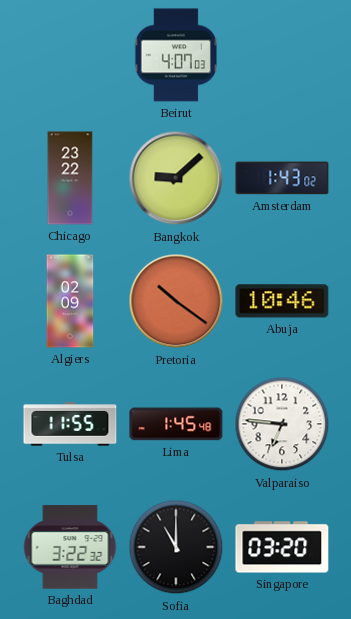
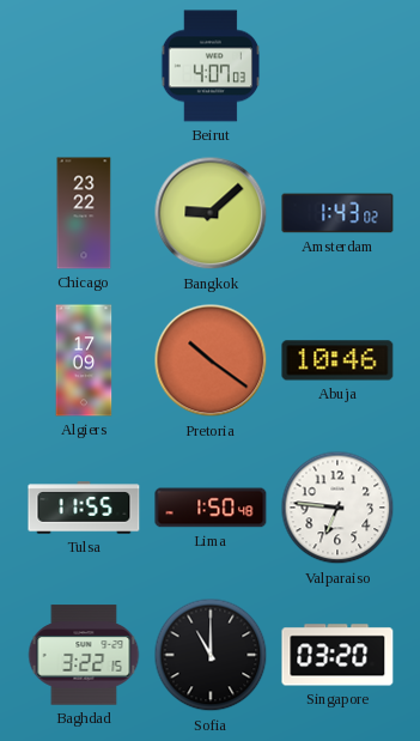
Algiers: 02:09 -> 17:09
Lima: 1:45 -> 1:50
Baghdad: 3:22:32 -> 3:22:15
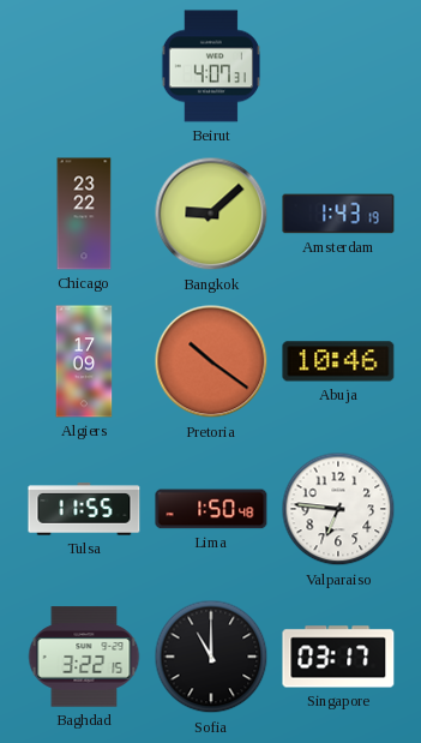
Beirut: 4:07:03 -> 4:07:31
Amsterdam: 1:43:02 -> 1:43:19
Singapore: 03:20 -> 03:17
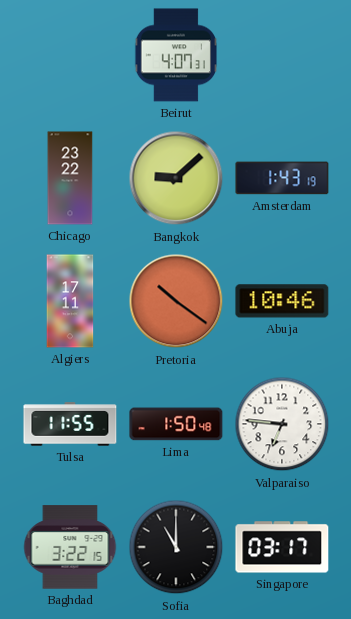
Algiers: 17:09 -> 17:11
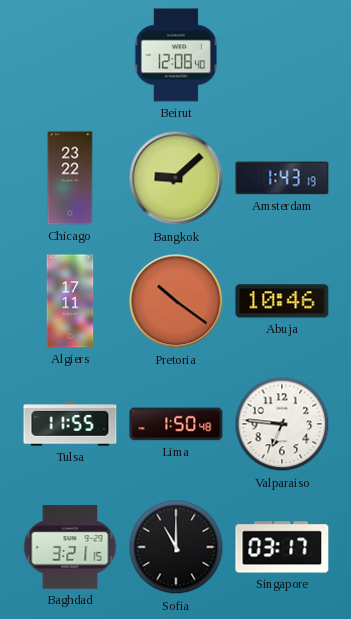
Beirut: 4:07 -> 12:08
Baghdad: 3:22 -> 3:21
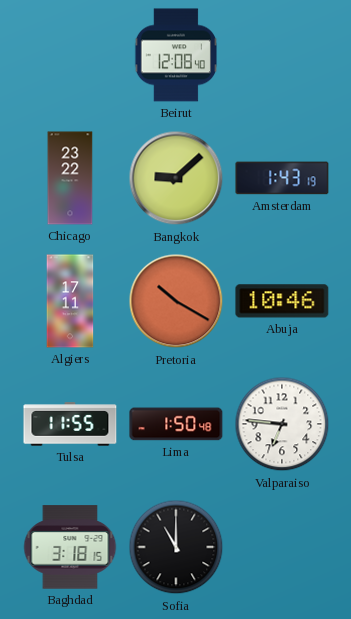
Pretoria: 10:21 -> 10:20
Baghdad: 3:21 -> 3:18
Singapore: 03:17 -> none
